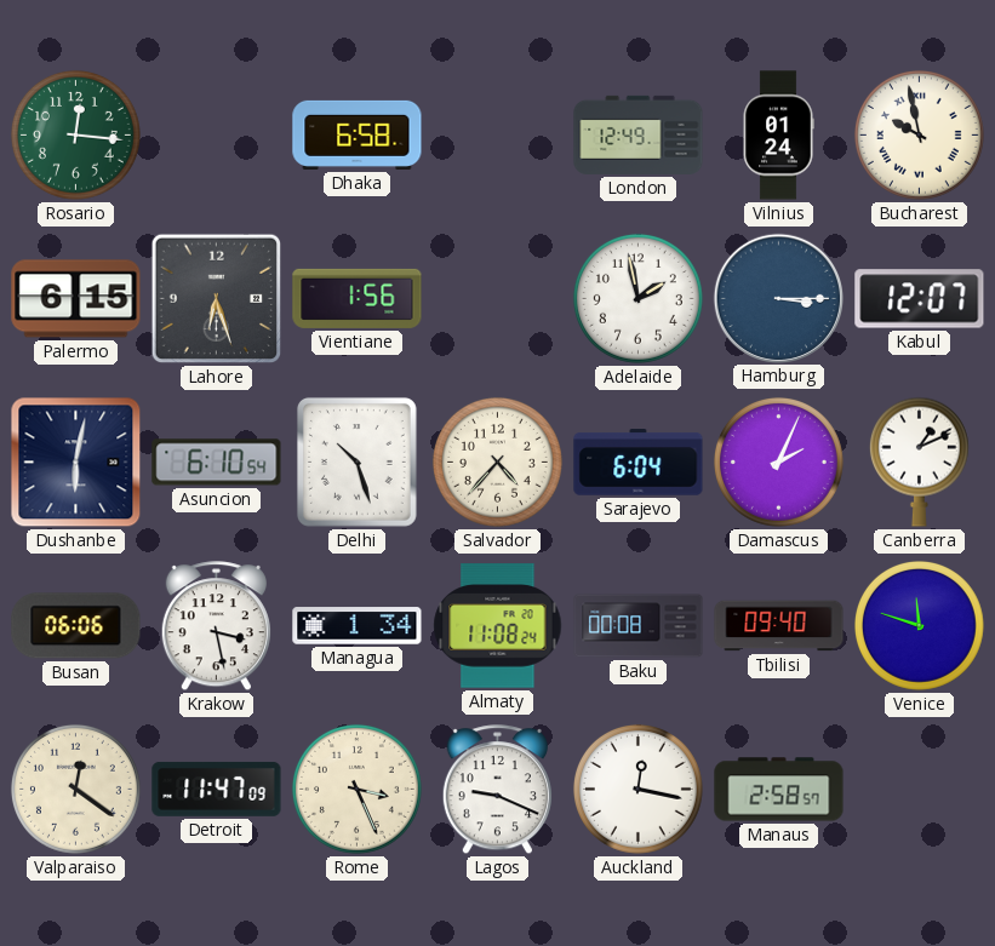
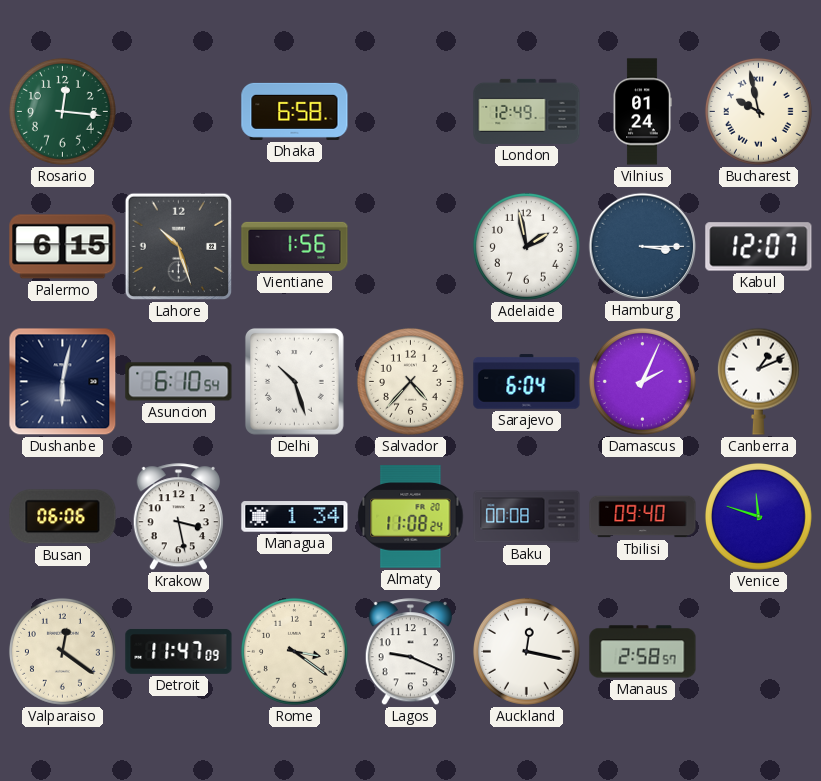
Lahore: 6:27 -> 10:27
Rome: 3:26 -> 3:21
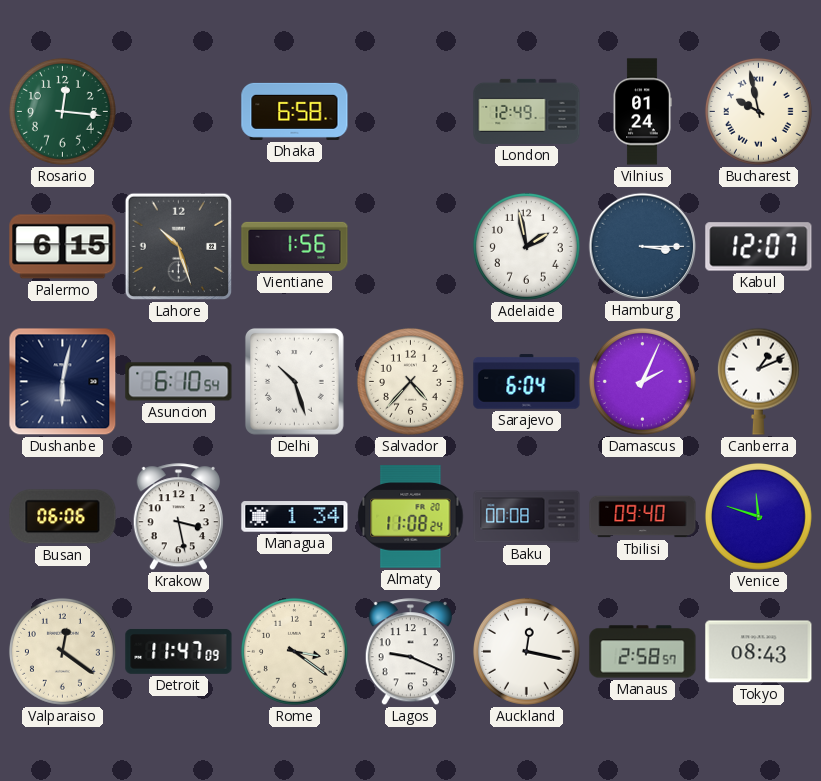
Tokyo: none -> 08:43
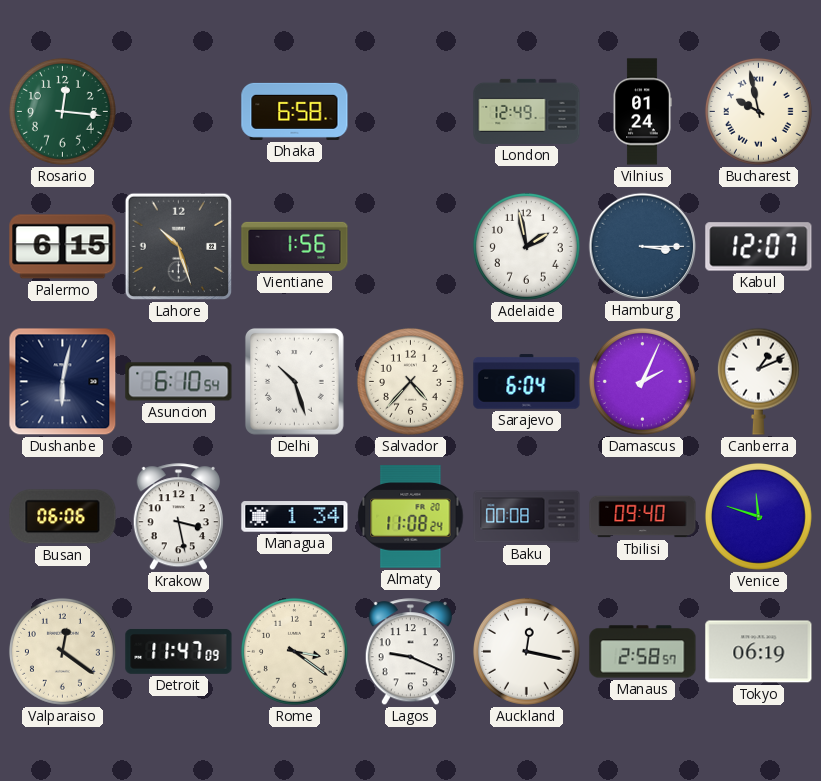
Tokyo: 08:43 -> 06:19
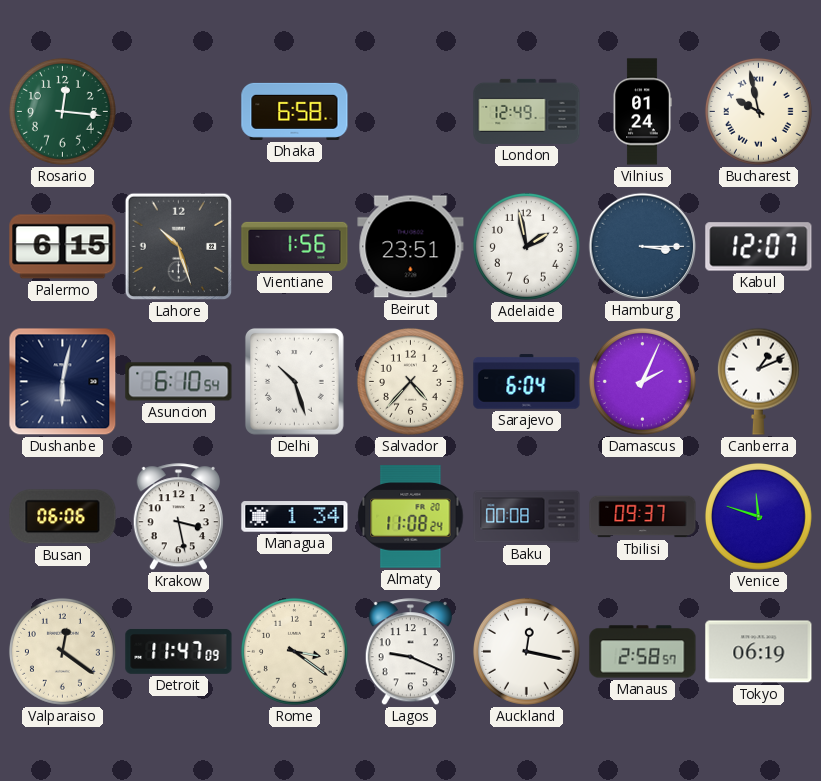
Beirut: none -> 23:51
Tbilisi: 09:40 -> 09:37
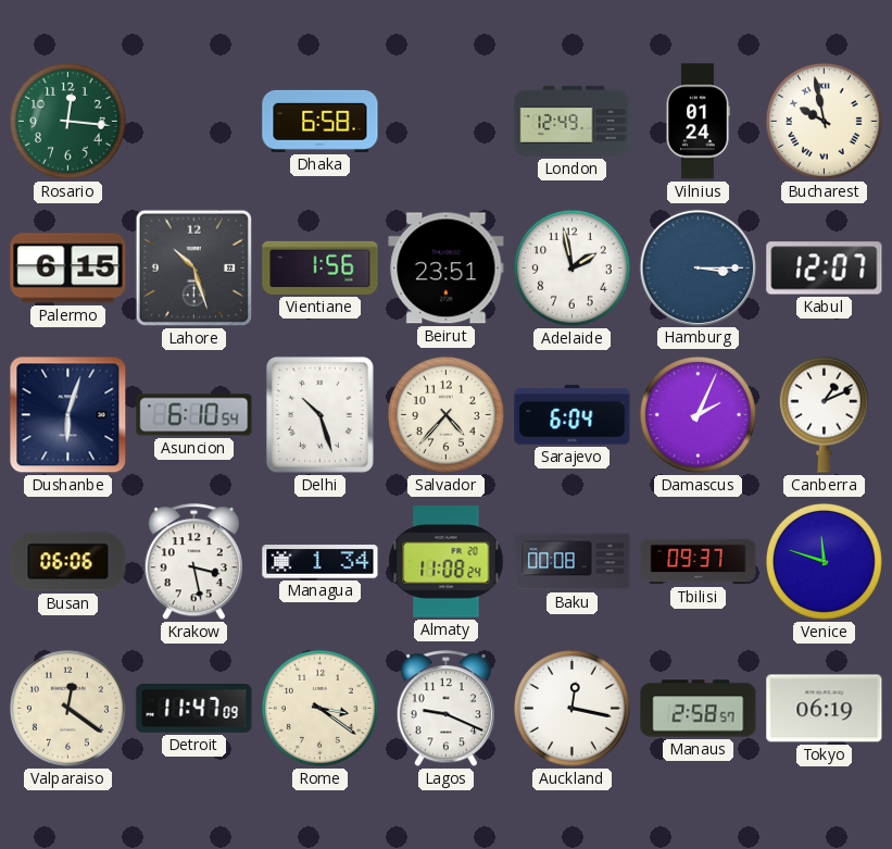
Dushanbe: 6:02 -> 6:03
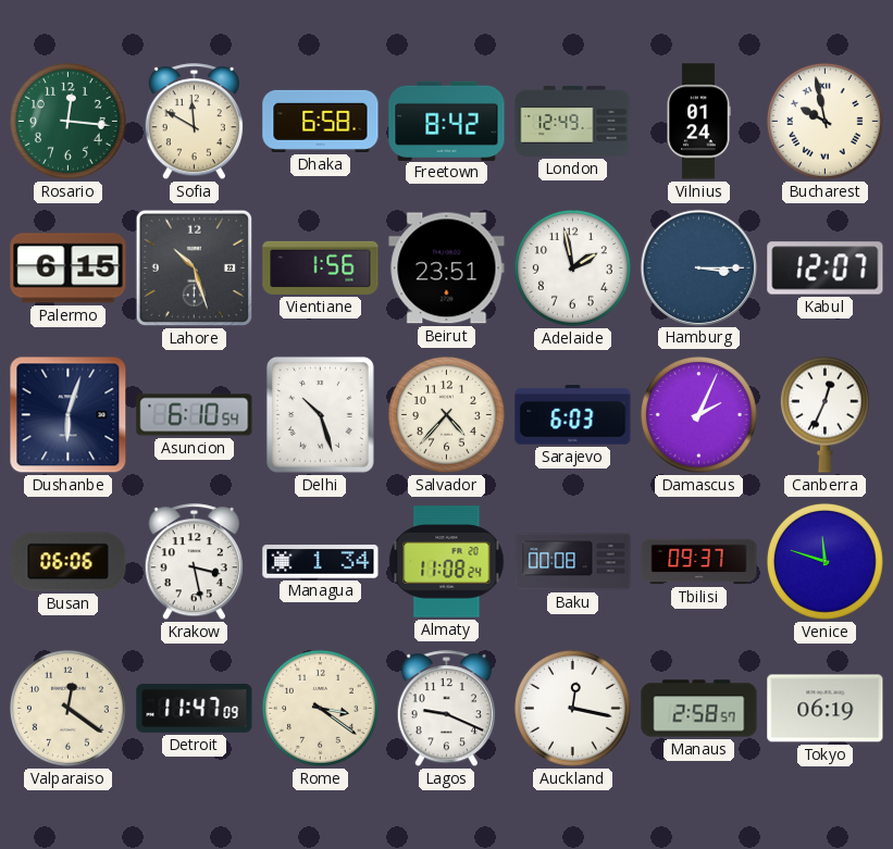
Sofia: none -> 11:50
Freetown: none -> 8:42
Sarajevo: 6:04 -> 6:03
Canberra: 1:11 -> 12:34
